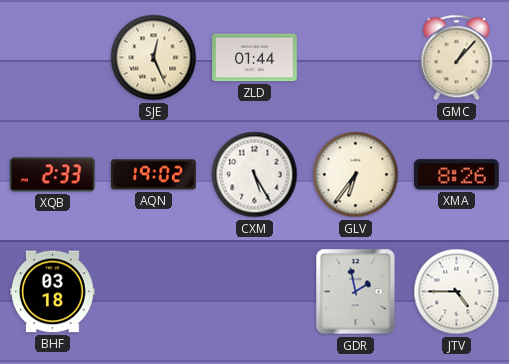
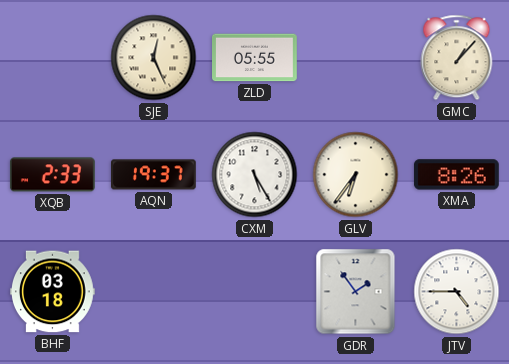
ZLD: 01:44 -> 05:55
AQN: 19:02 -> 19:37
GDR: 1:58 -> 1:54
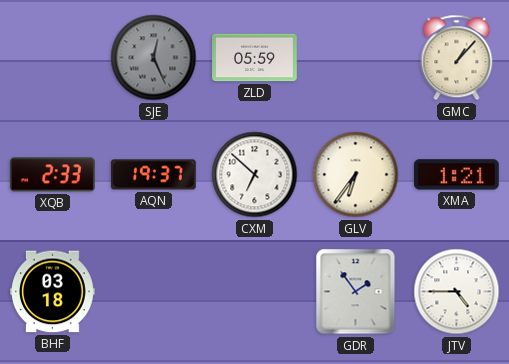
SJE dial: cream -> grey
ZLD: 05:55 -> 05:59
CXM: 5:25 -> 6:52
XMA: 8:26 -> 1:21
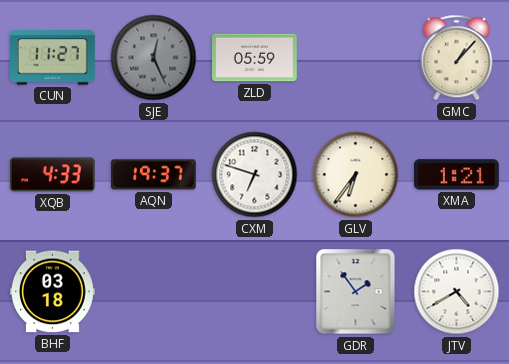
CUN: none -> 11:27
XQB: 2:33 -> 4:33
CXM: 6:52 -> 6:48
JTV: 4:45 -> 4:40
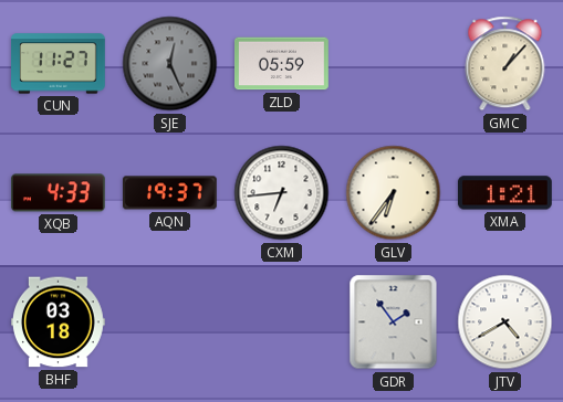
CXM: 6:48 -> 6:44
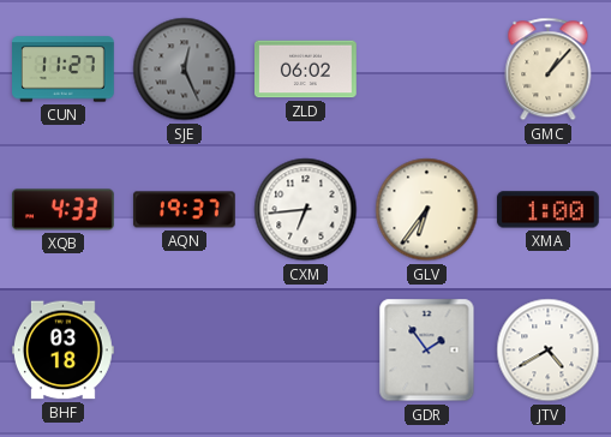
ZLD: 05:59 -> 06:02
XMA: 1:21 -> 1:00
